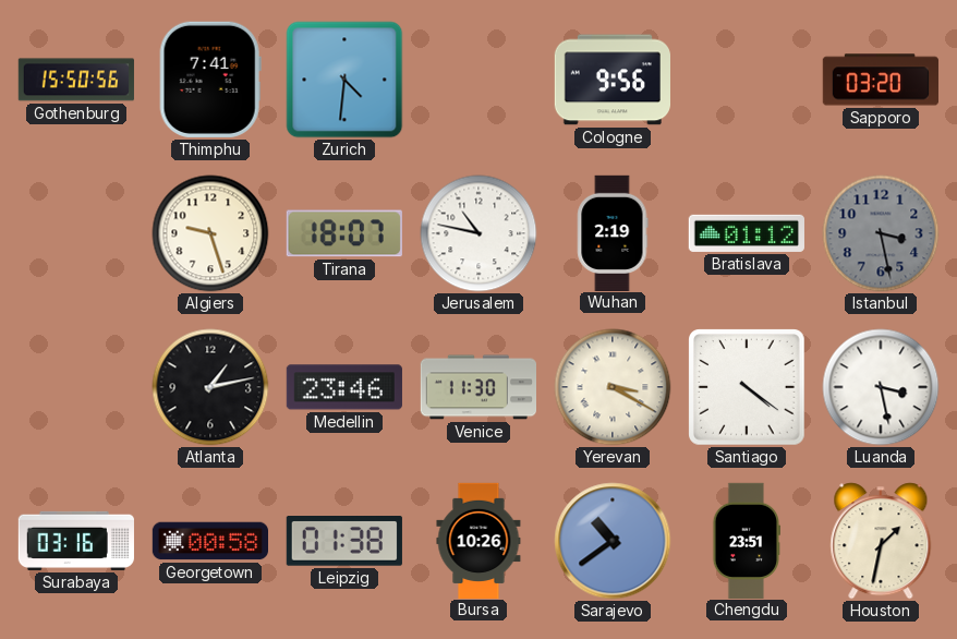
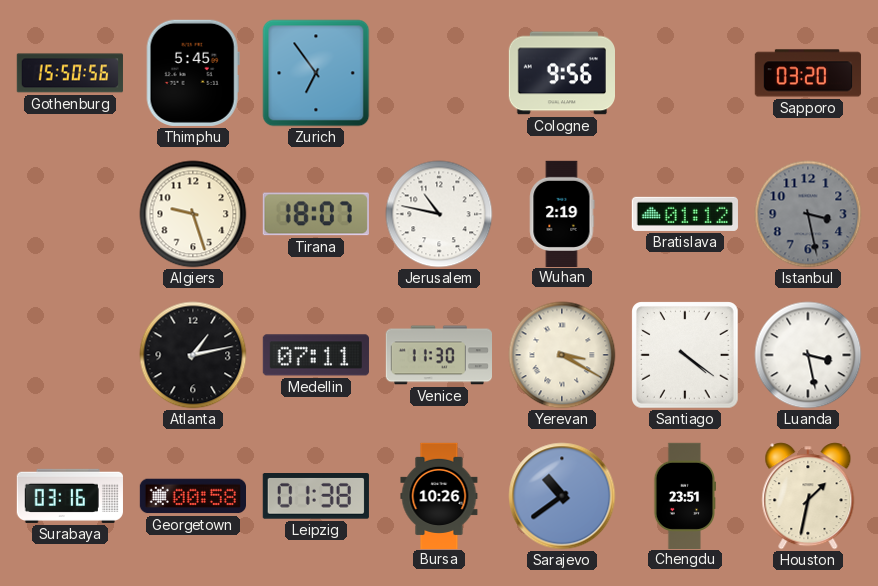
Thimphu: 7:41 -> 5:45
Zurich: 4:31 -> 6:54
Medellin: 23:46 -> 07:11
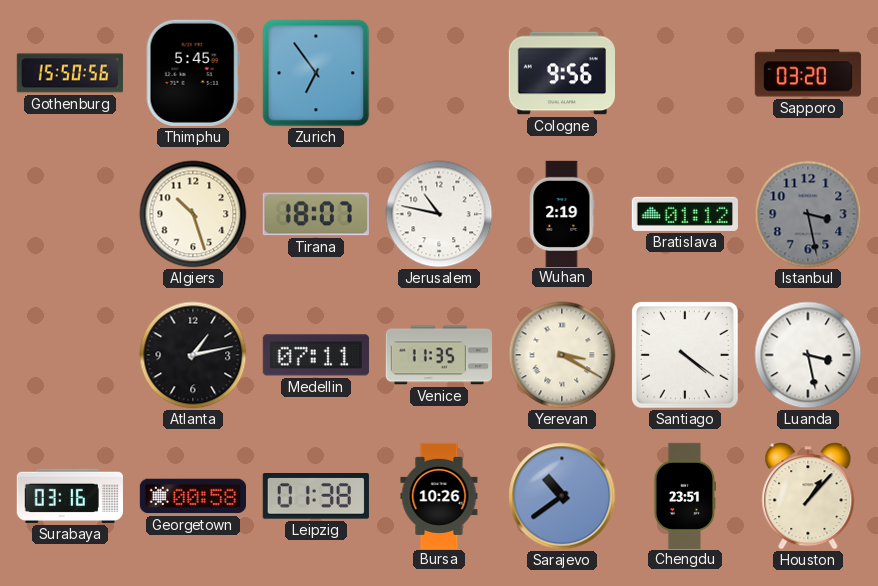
Algiers: 9:27 -> 10:27
Venice: 11:30 -> 11:35
Houston: 1:32 -> 1:07
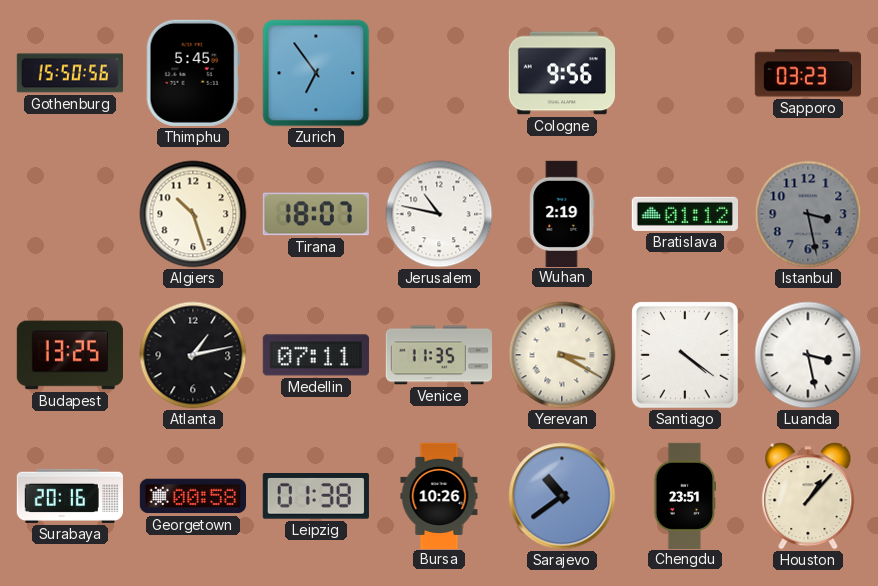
Sapporo: 03:20 -> 03:23
Budapest: none -> 13:25
Surabaya: 03:16 -> 20:16
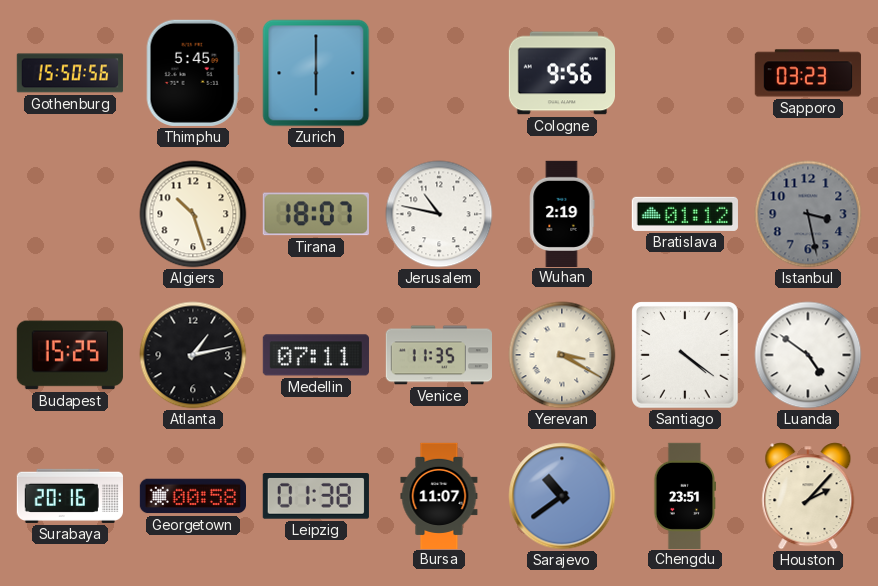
Zurich: 6:54 -> 6:00
Budapest: 13:25 -> 15:25
Luanda: 3:28 -> 4:51
Bursa: 10:26 -> 11:07
Houston: 1:07 -> 2:07
